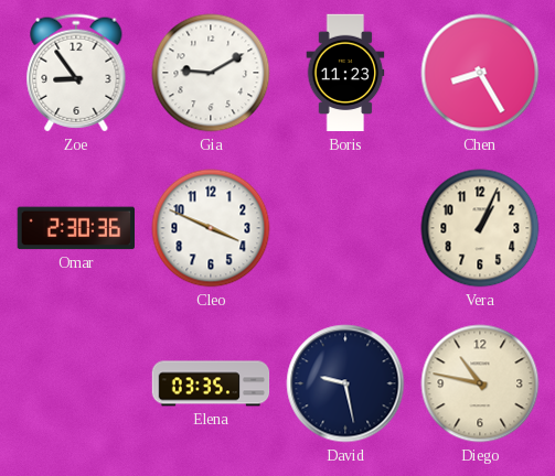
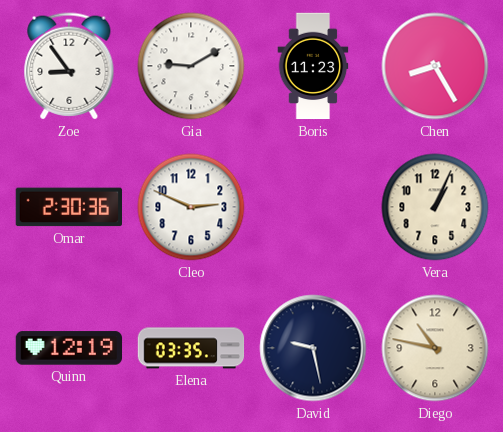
Cleo: 3:49 -> 2:49
Quinn: none -> 12:19
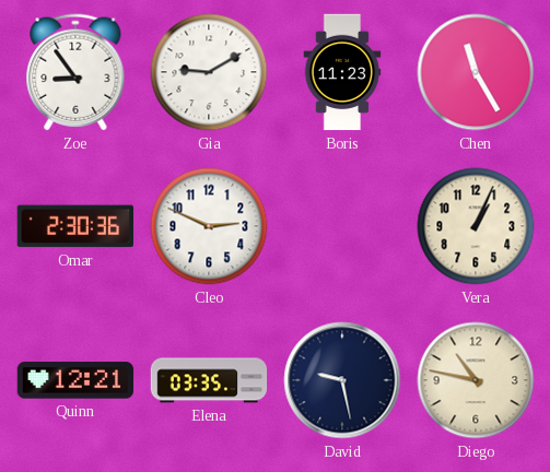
Chen: 8:25 -> 11:25
Quinn: 12:19 -> 12:21
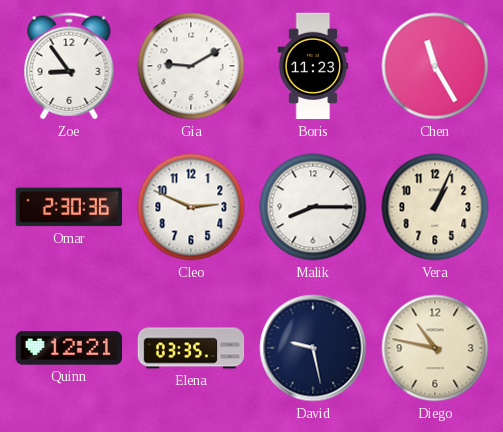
Malik: none -> 8:15
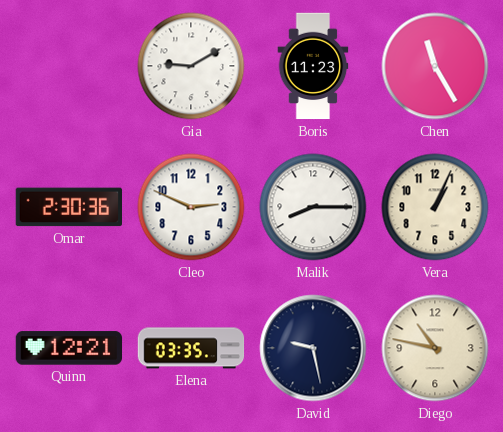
Zoe: 8:54 -> none
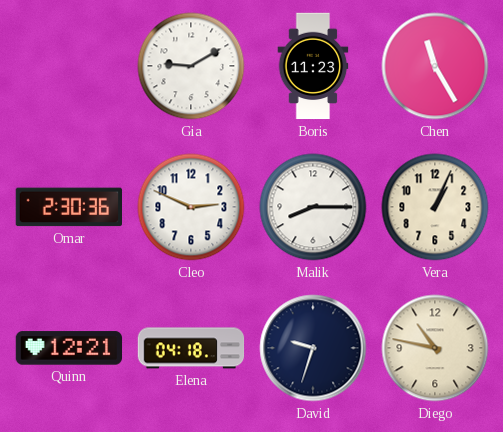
Elena: 03:35 -> 04:18
David: 9:28 -> 9:33
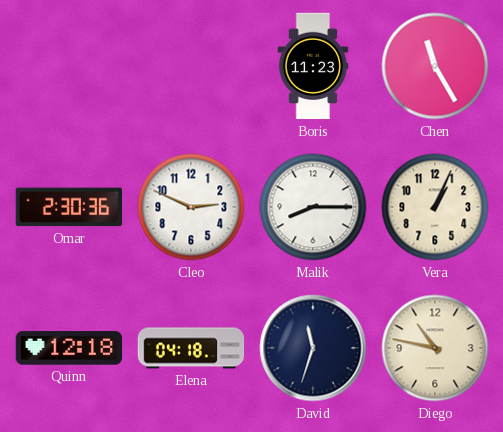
Gia: 9:10 -> none
Quinn: 12:21 -> 12:18
David: 9:33 -> 11:33
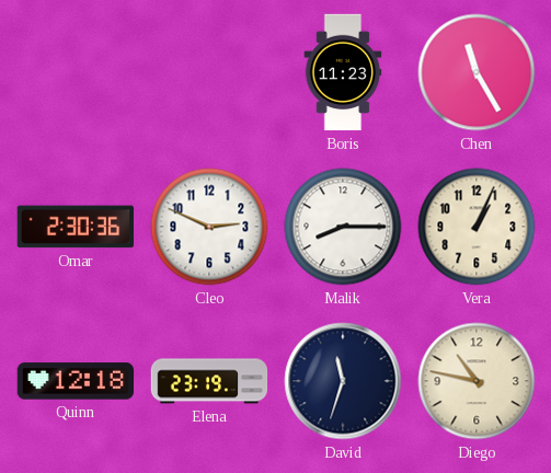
Elena: 04:18 -> 23:19
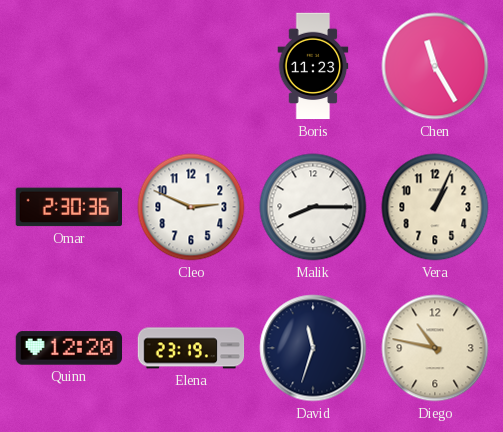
Quinn: 12:18 -> 12:20
